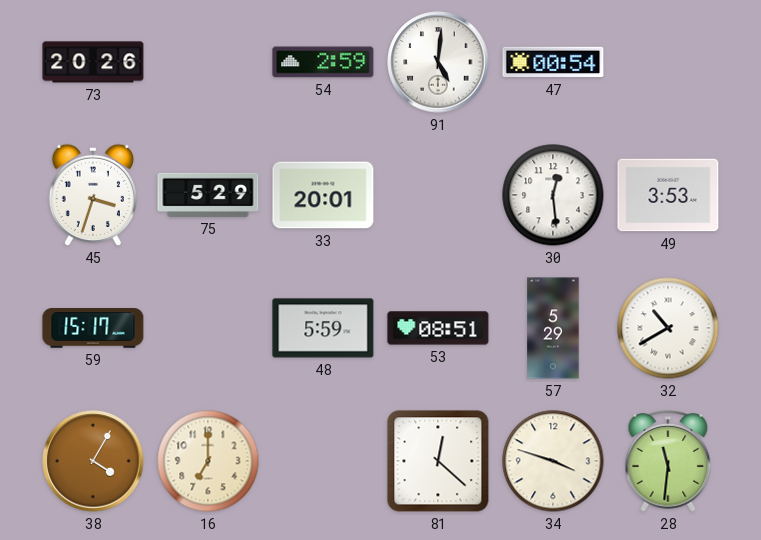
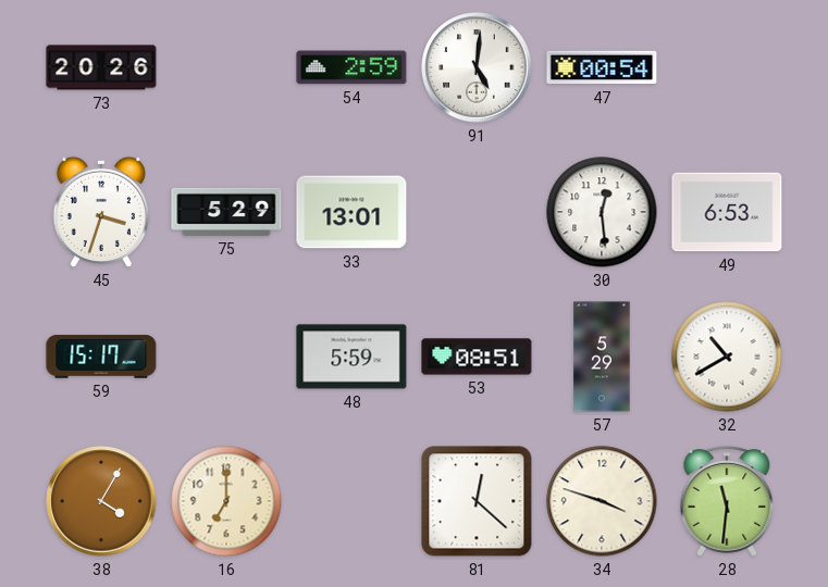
33: 20:01 -> 13:01
49: 3:53 -> 6:53
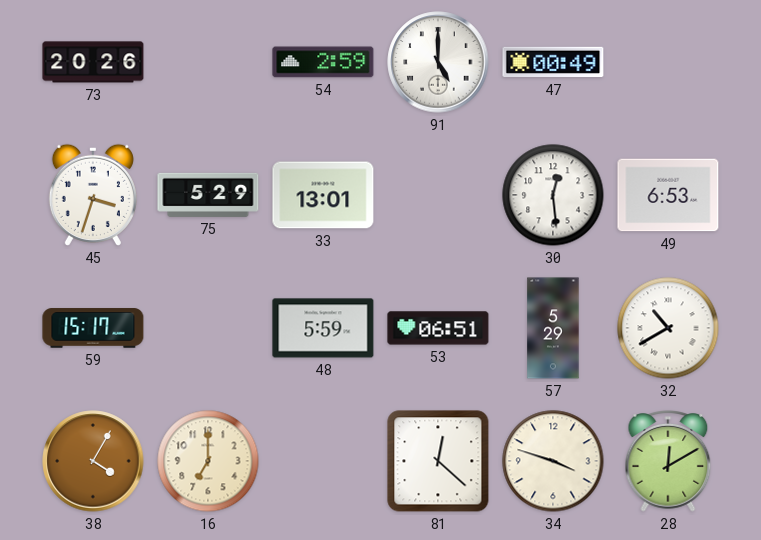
91: 5:01 -> 5:00
47: 00:54 -> 00:49
53: 08:51 -> 06:51
28: 11:31 -> 12:10
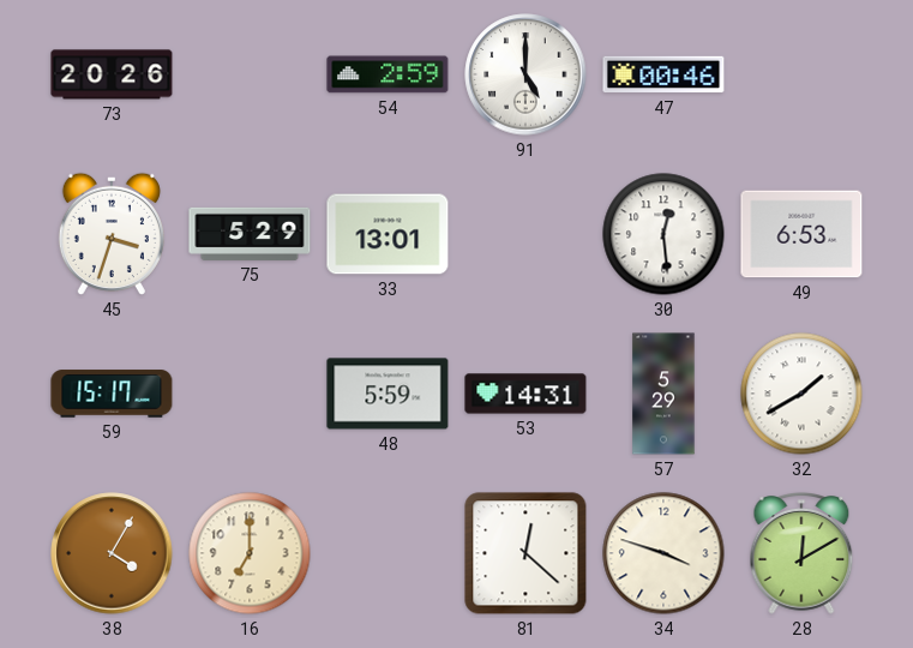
47: 00:49 -> 00:46
53: 06:51 -> 14:31
32: 10:40 -> 1:40
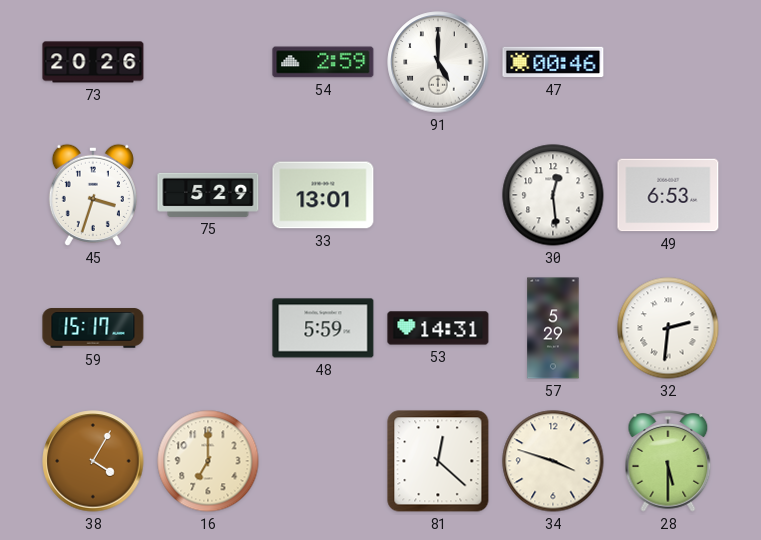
32: 1:40 -> 2:31
28: 12:10 -> 5:30
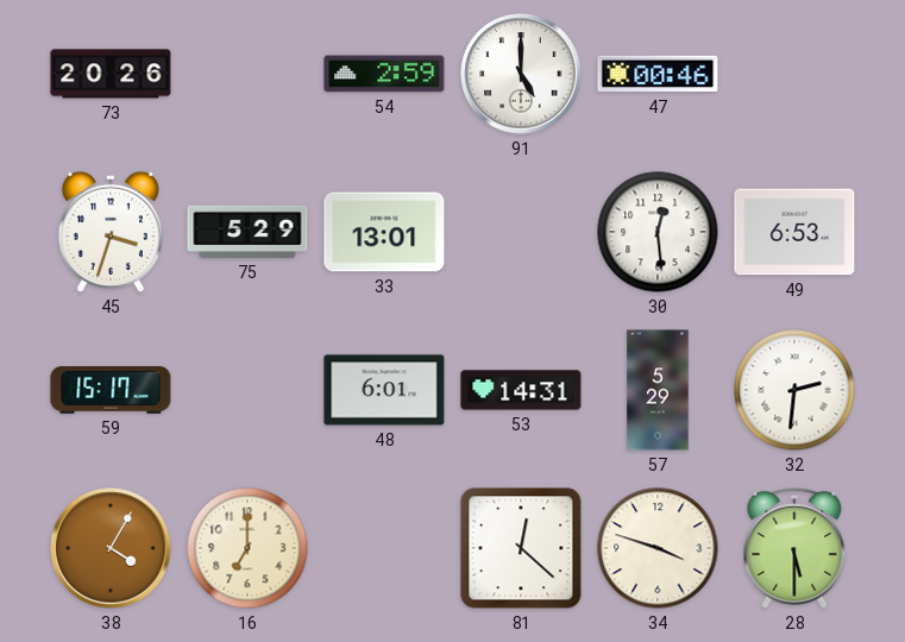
48: 5:59 -> 6:01
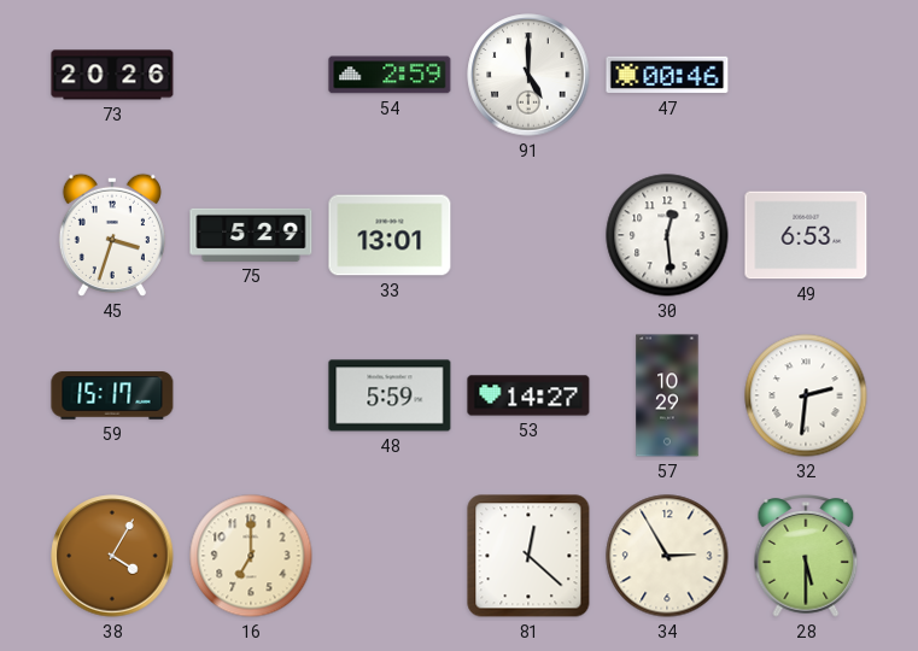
48: 6:01 -> 5:59
53: 14:31 -> 14:27
57: 5:29 -> 10:29
34: 3:48 -> 2:55
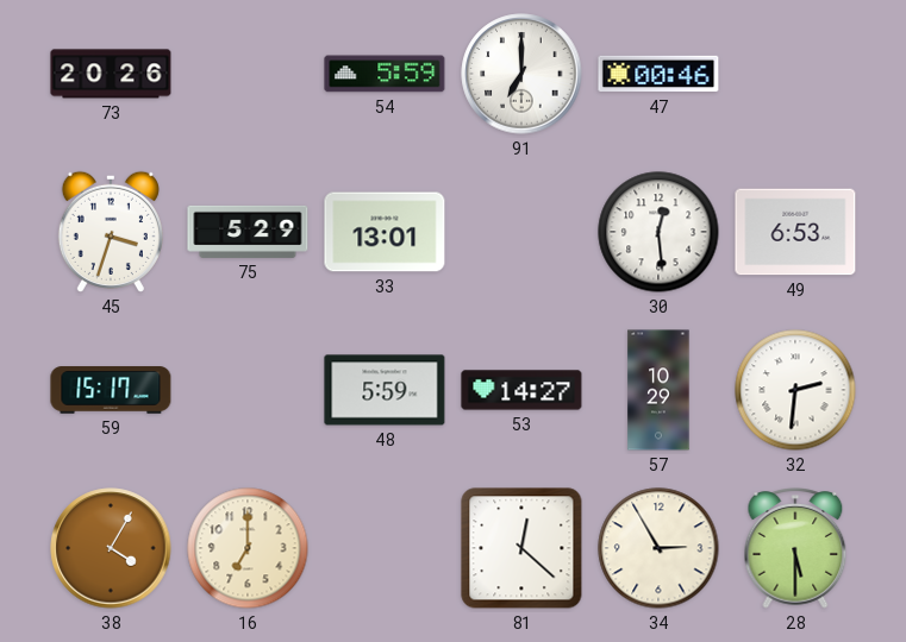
54: 2:59 -> 5:59
91: 5:00 -> 7:00
